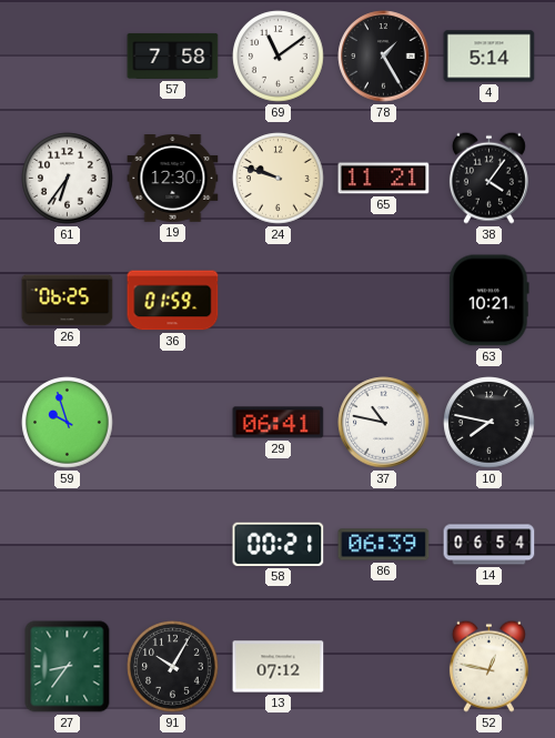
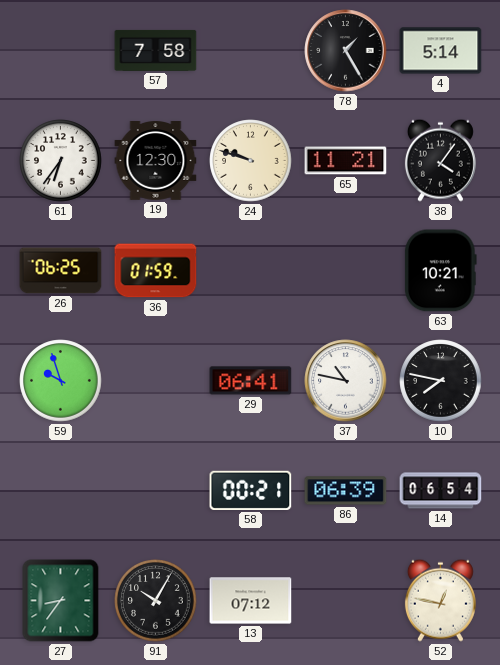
69: 11:09 -> none
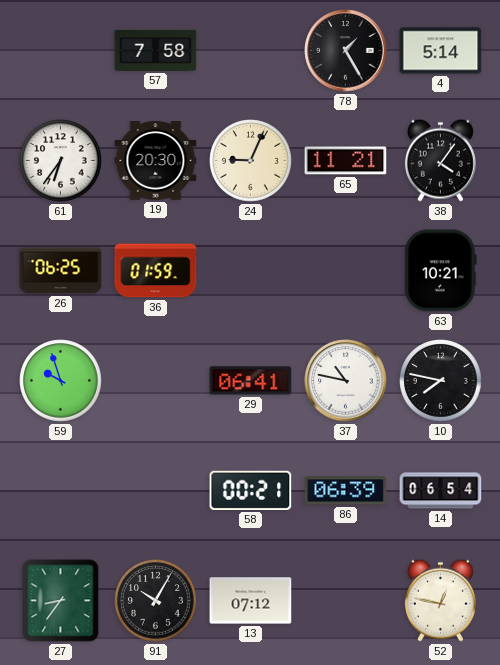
19: 12:30 -> 20:30
24: 9:48 -> 9:04
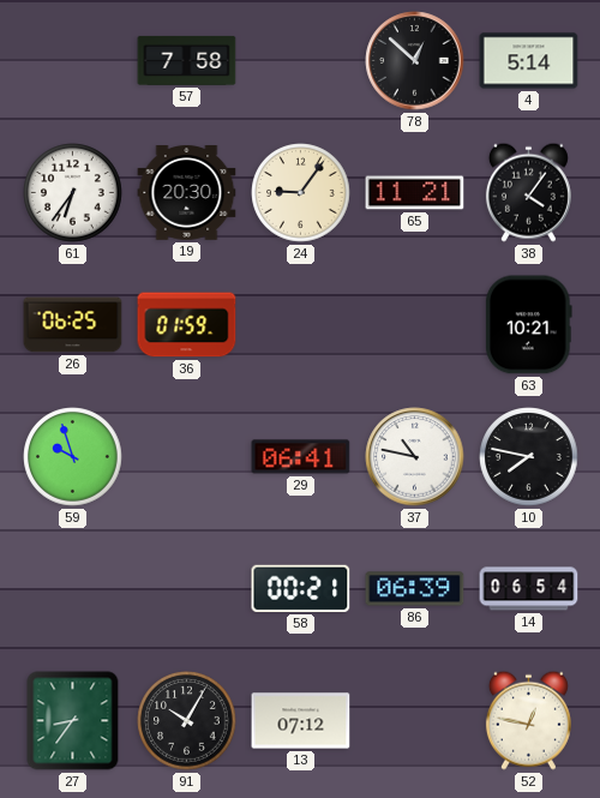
78: 1:25 -> 12:52
24: 9:04 -> 9:06
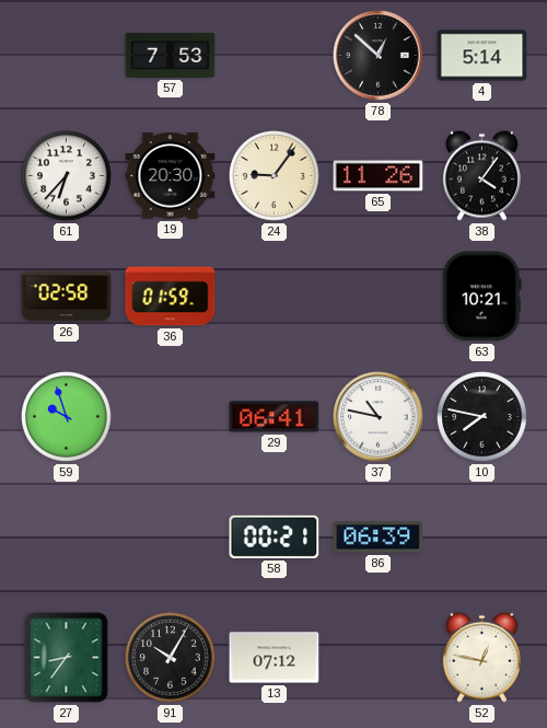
57: 7:58 -> 7:53
61: 6:36 -> 6:37
65: 11:21 -> 11:26
26: 06:25 -> 02:58
14: 06:54 -> none
